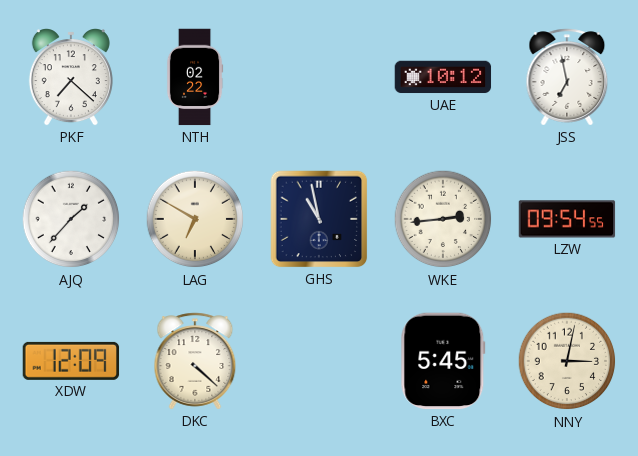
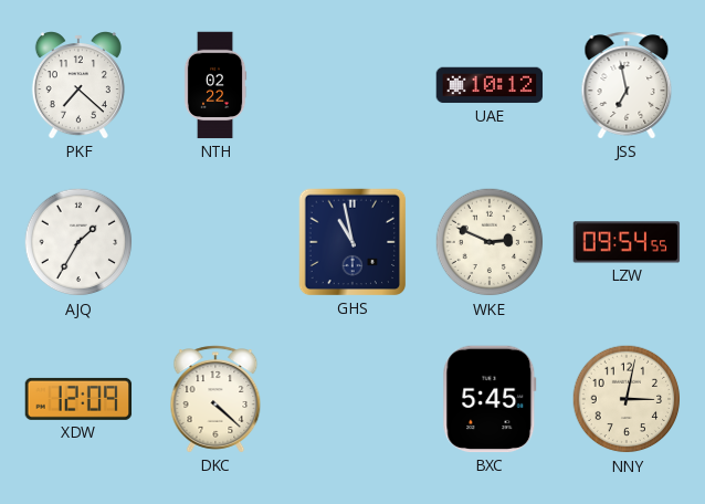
AJQ: 1:37 -> 1:35
LAG: 6:50 -> none
WKE: 2:44 -> 2:49
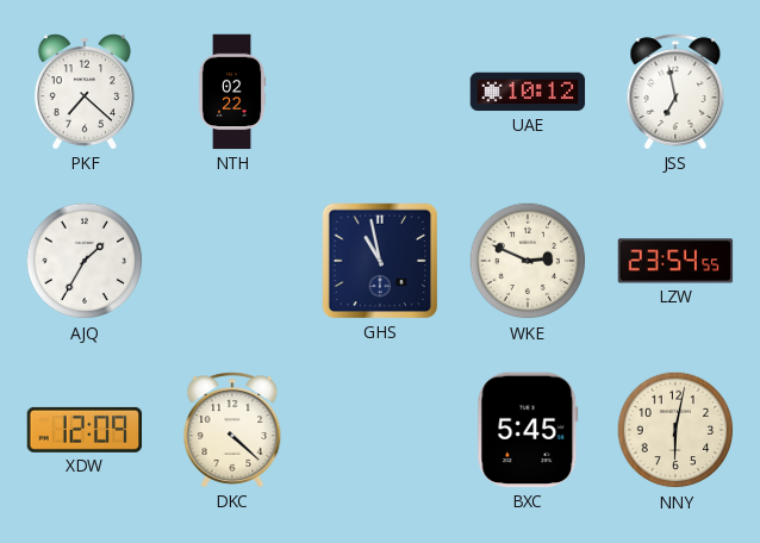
LZW: 09:54 -> 23:54
NNY: 3:02 -> 6:02
